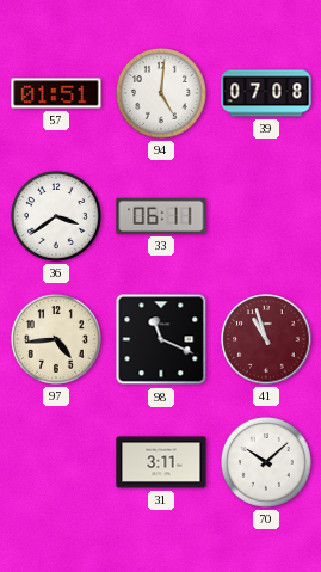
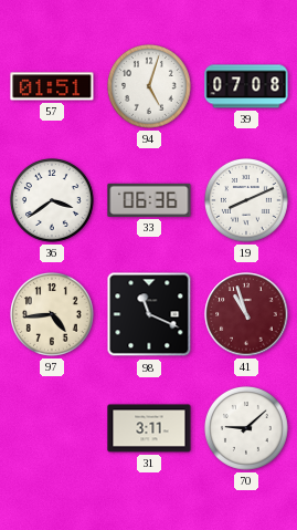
94: 5:01 -> 5:03
33: 06:11 -> 06:36
19: none -> 8:11
70: 10:08 -> 9:08
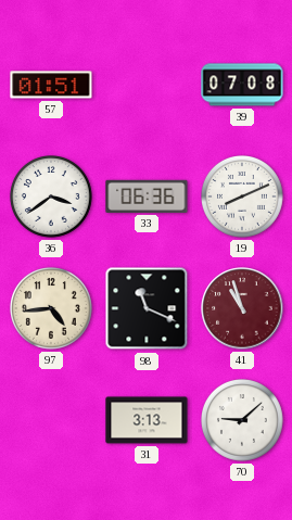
94: 5:03 -> none
31: 3:11 -> 3:13
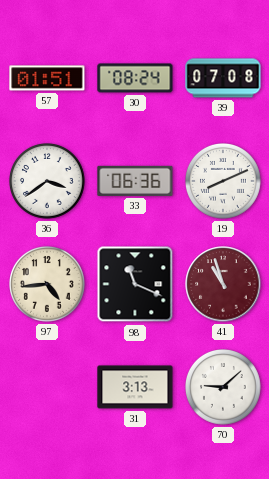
30: none -> 08:24
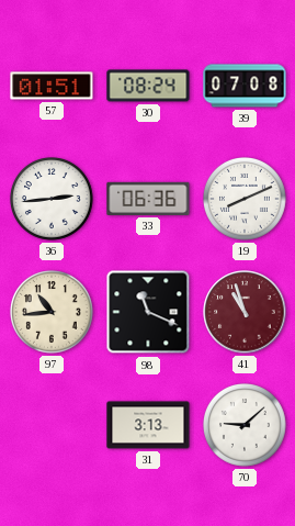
36: 3:39 -> 2:44
97: 4:44 -> 10:44
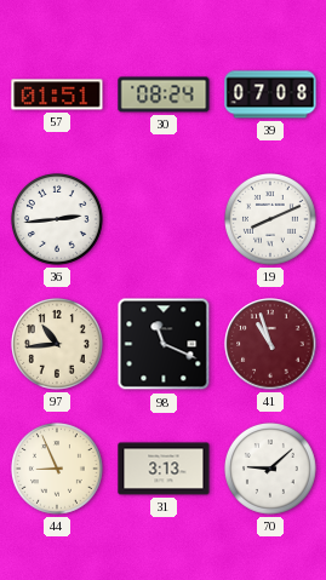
33: 06:36 -> none
44: none -> 8:56
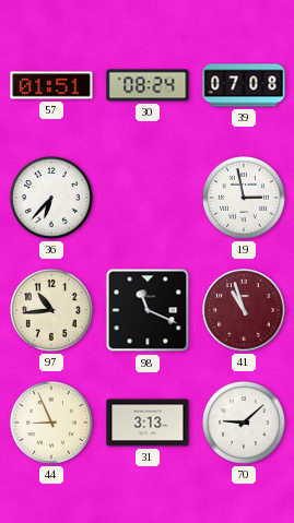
36: 2:44 -> 6:37
19: 8:11 -> 2:58
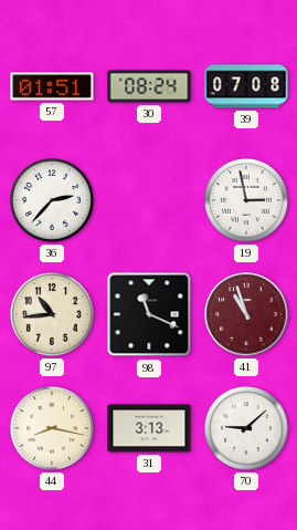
36: 6:37 -> 2:37
44: 8:56 -> 8:17
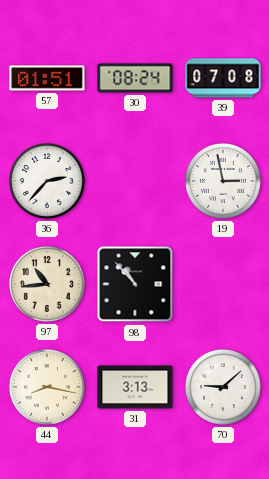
98: 11:19 -> 10:53
41: 10:57 -> none
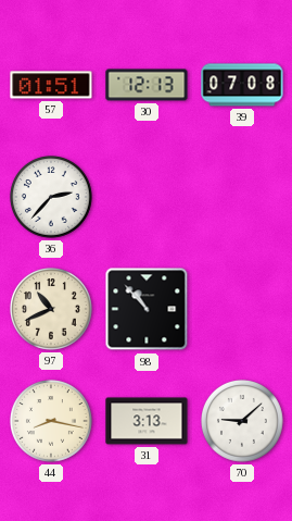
30: 08:24 -> 12:13
19: 2:58 -> none
97: 10:44 -> 10:41
